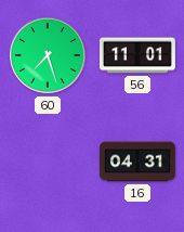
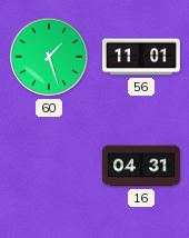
60: 7:27 -> 1:27
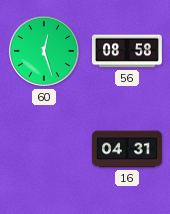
60: 1:27 -> 12:27
56: 11:01 -> 08:58
